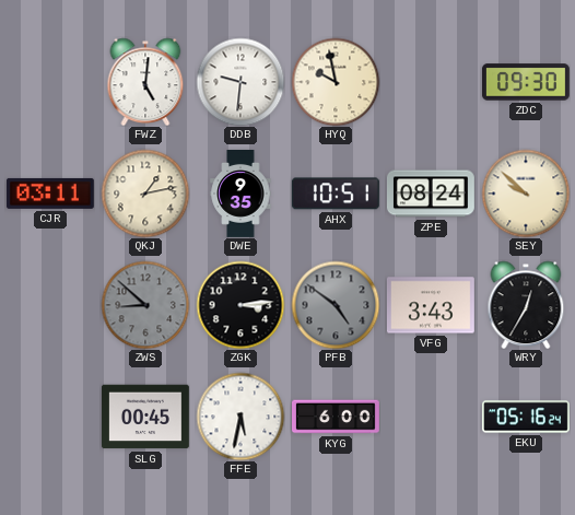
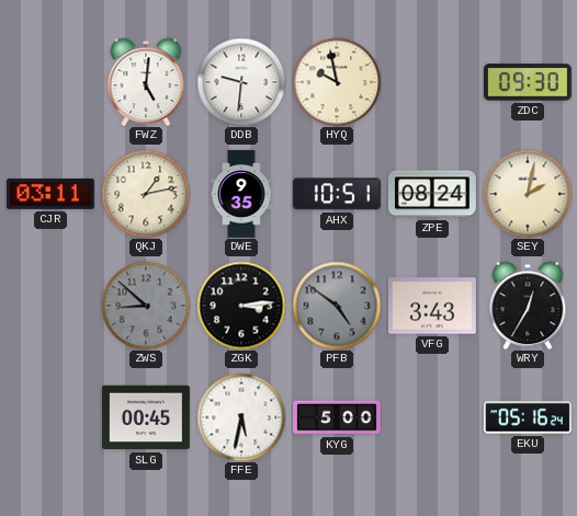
SEY: 9:52 -> 2:02
KYG: 6:00 -> 5:00
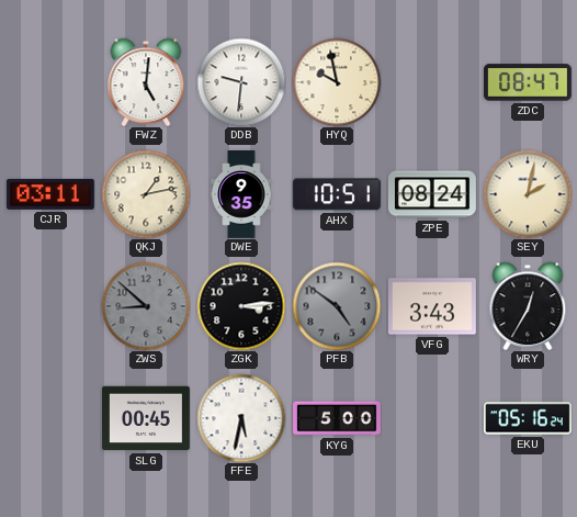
ZDC: 09:30 -> 08:47
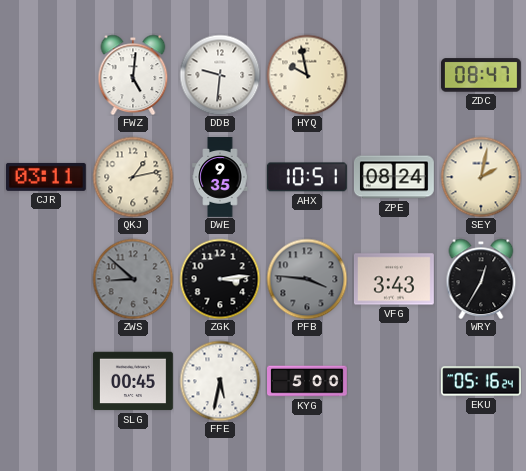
PFB: 4:51 -> 3:46
